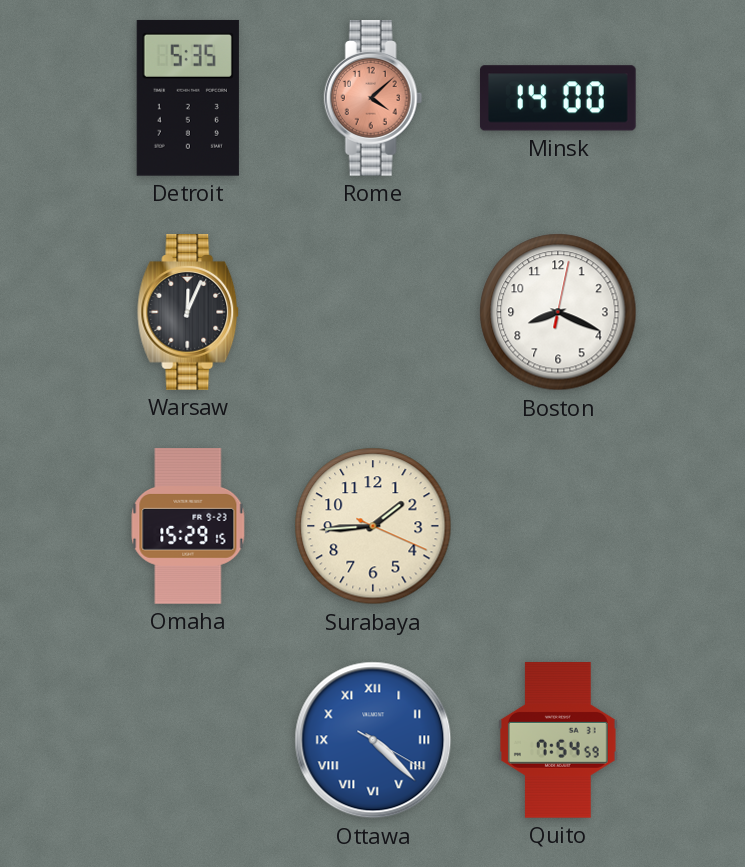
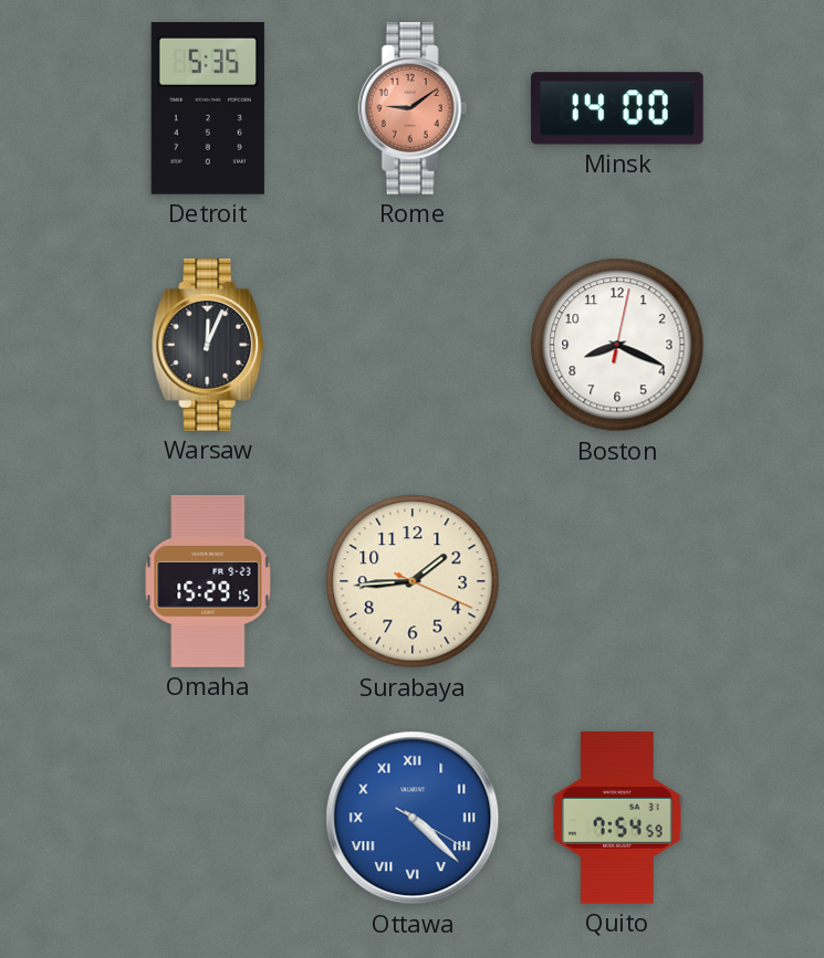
Rome: 4:08 -> 9:09
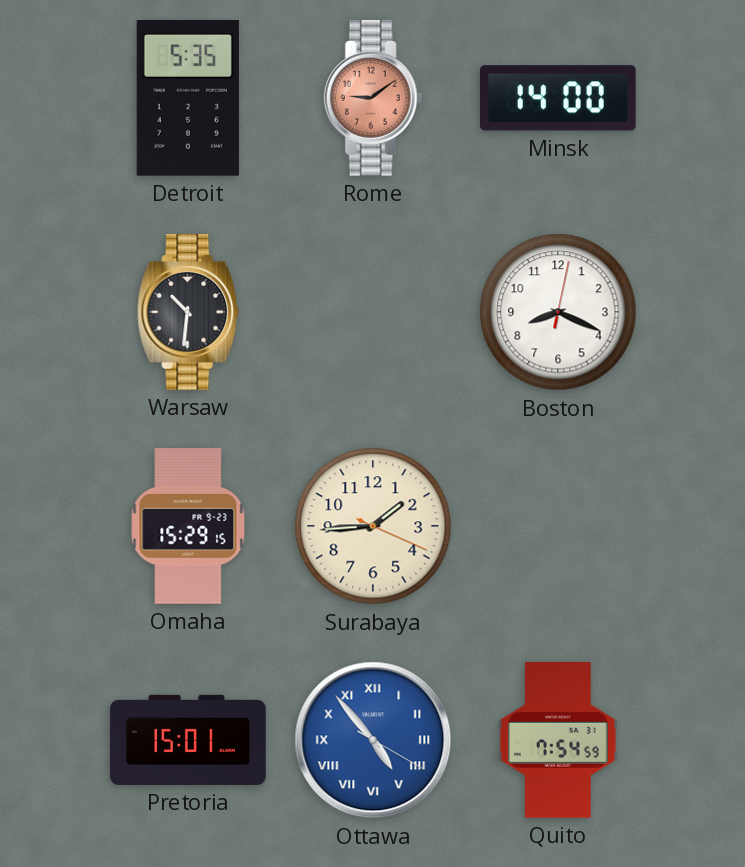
Warsaw: 12:04 -> 10:31
Pretoria: none -> 15:01
Ottawa: 4:22 -> 4:53
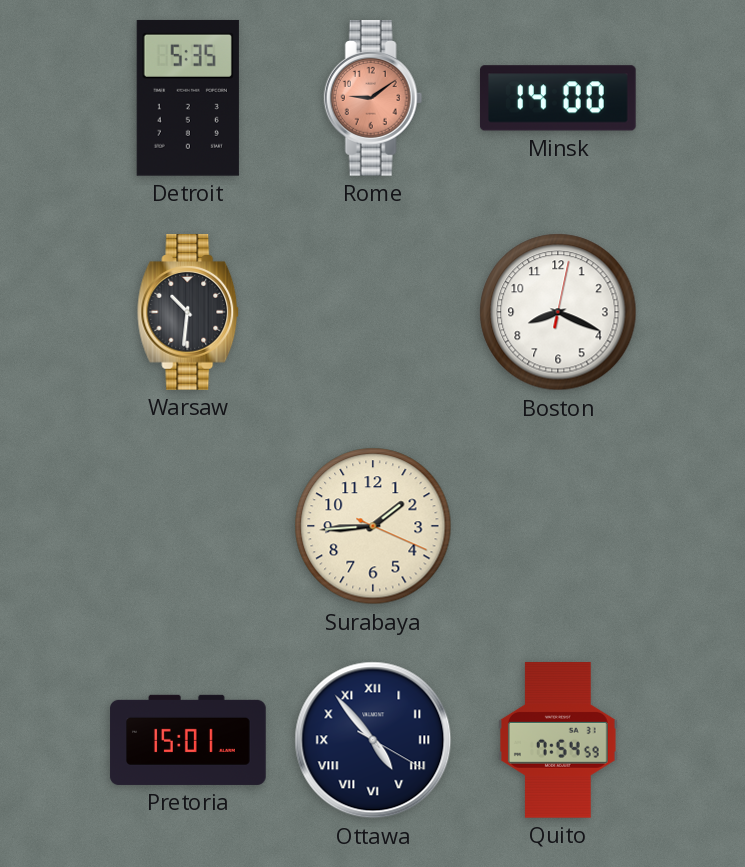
Omaha: 15:29 -> none
Ottawa dial: blue -> navy
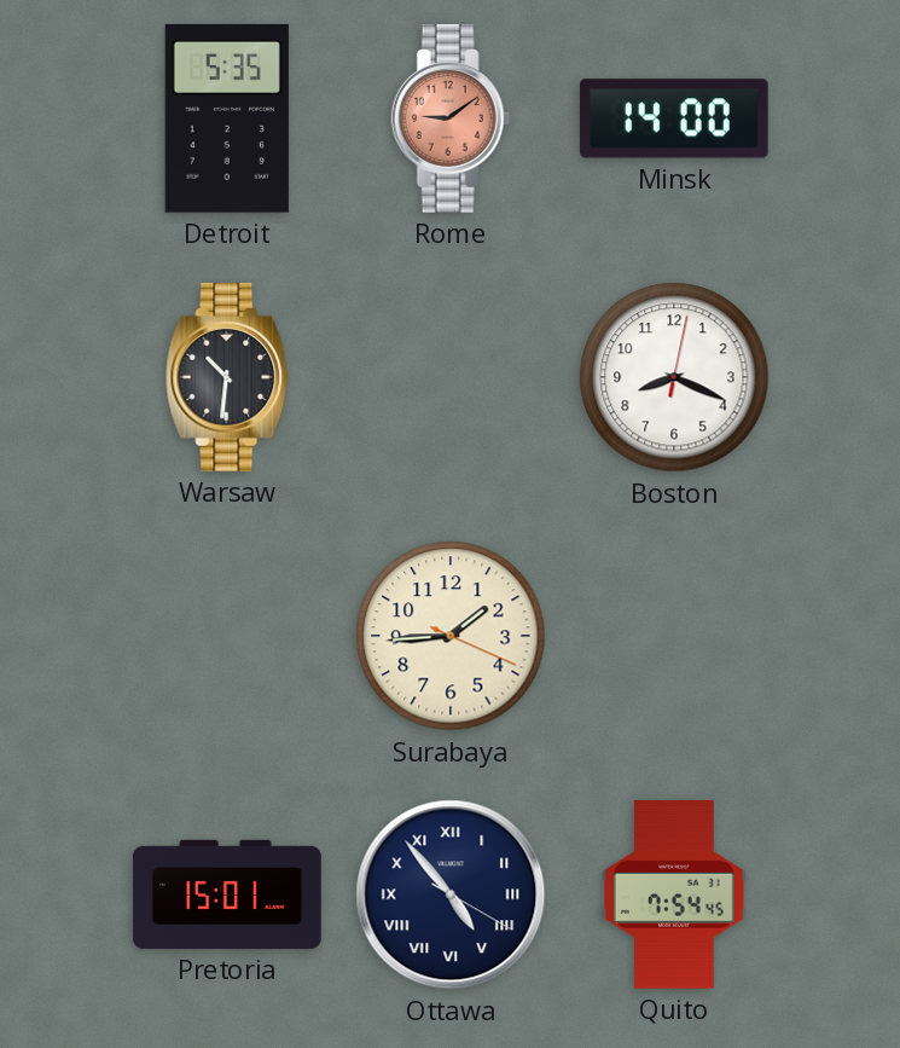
Quito: 7:54:59 -> 7:54:45
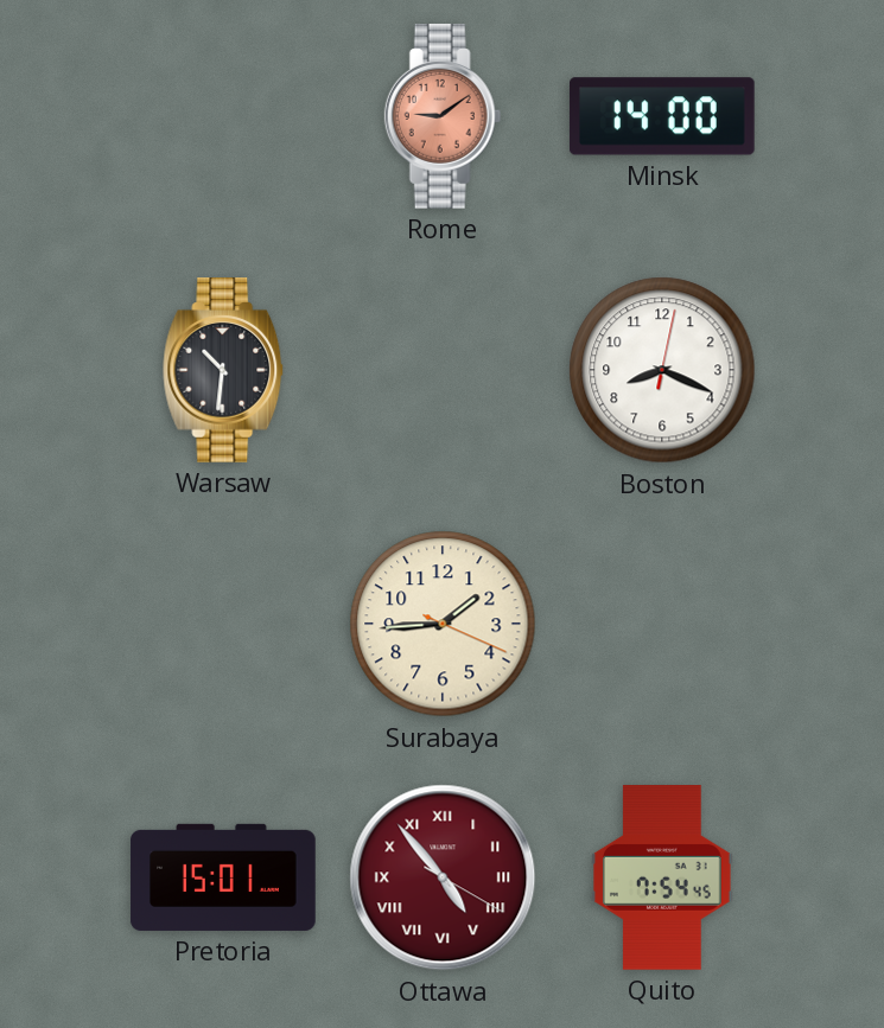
Detroit: 5:35 -> none
Ottawa dial: navy -> burgundy
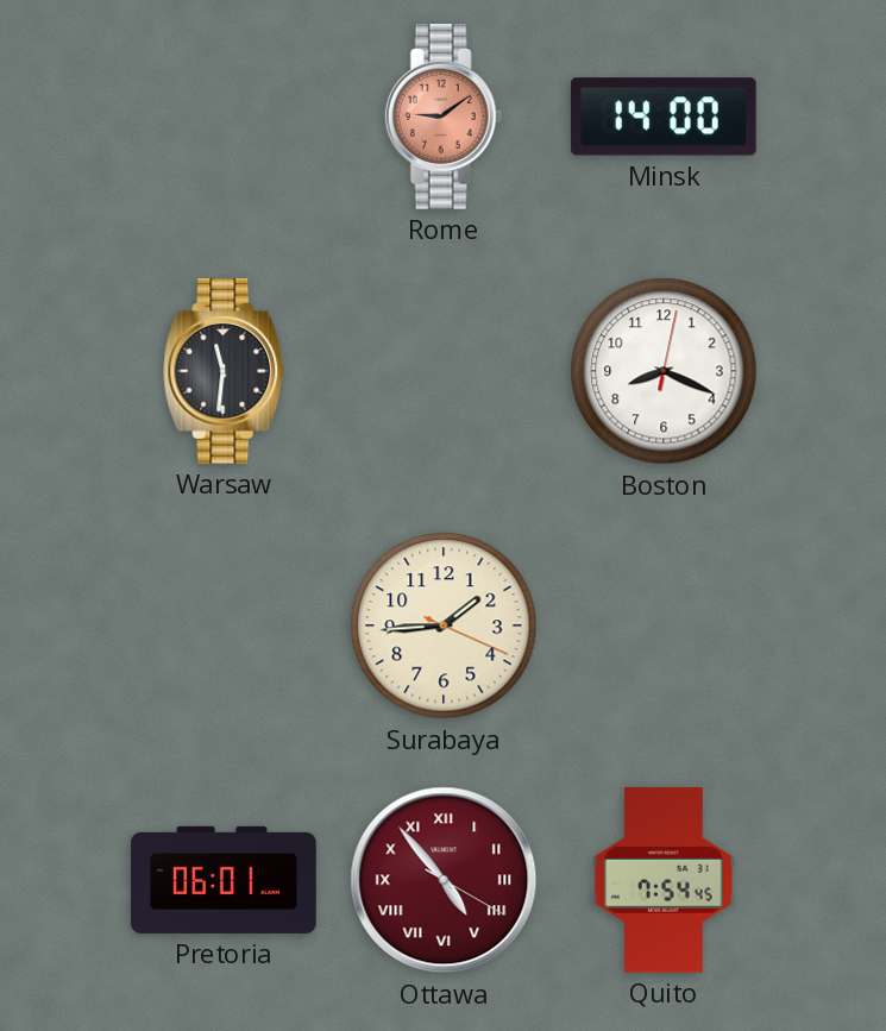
Warsaw: 10:31 -> 11:31
Pretoria: 15:01 -> 06:01
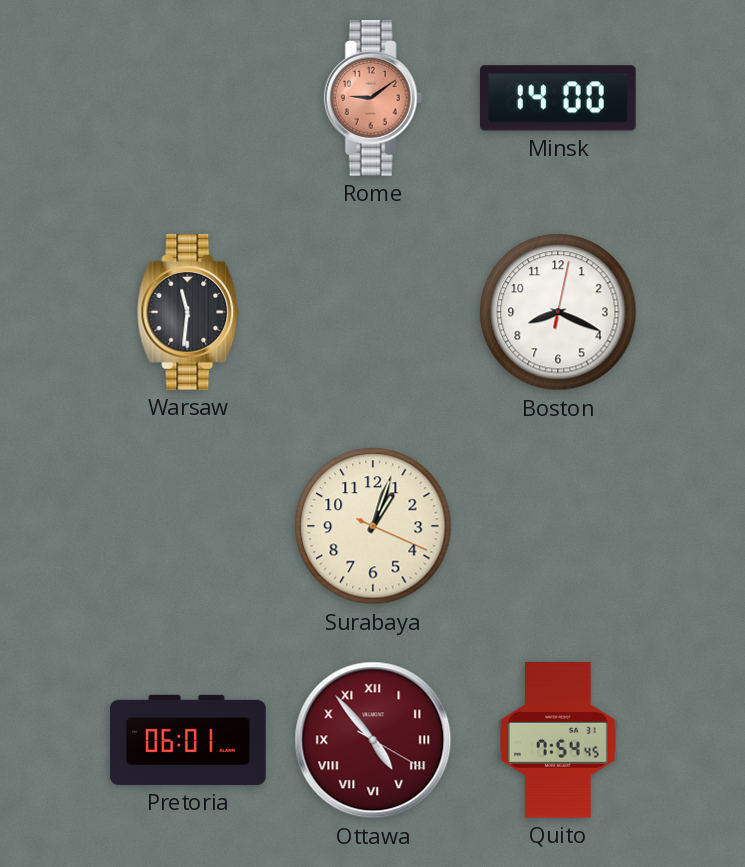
Surabaya: 1:44 -> 1:03
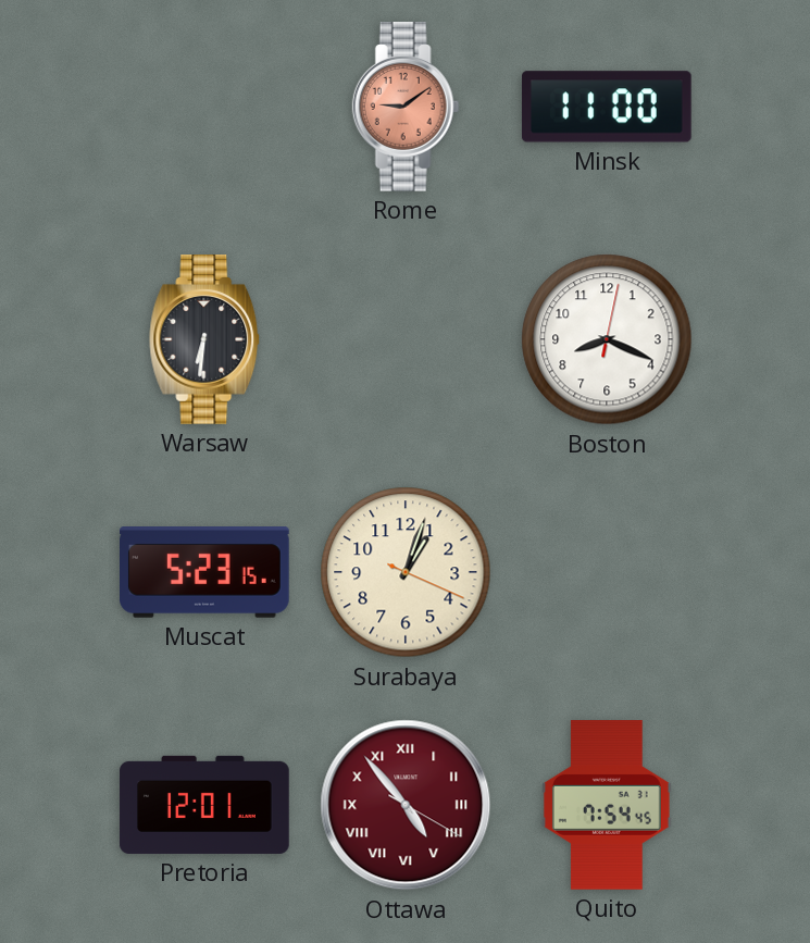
Minsk: 14:00 -> 11:00
Warsaw: 11:31 -> 6:31
Muscat: none -> 5:23
Pretoria: 06:01 -> 12:01
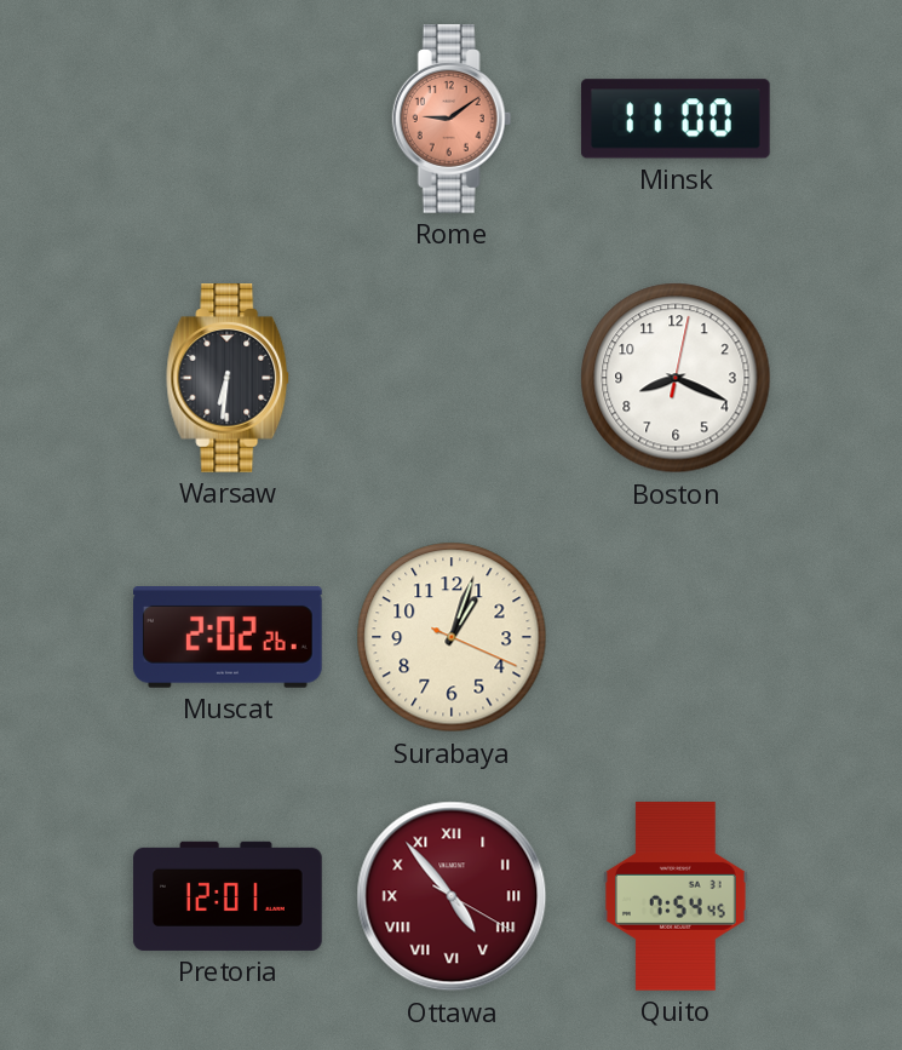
Muscat: 5:23 -> 2:02
